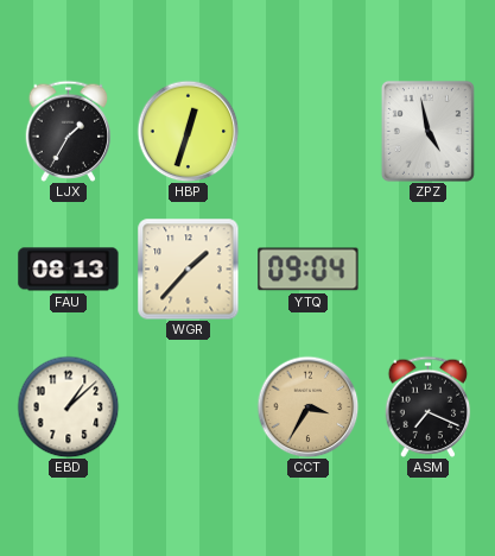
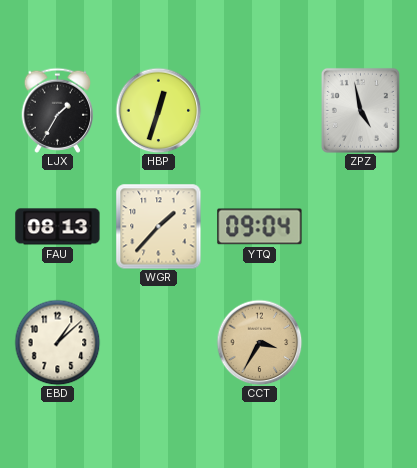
ASM: 7:19 -> none
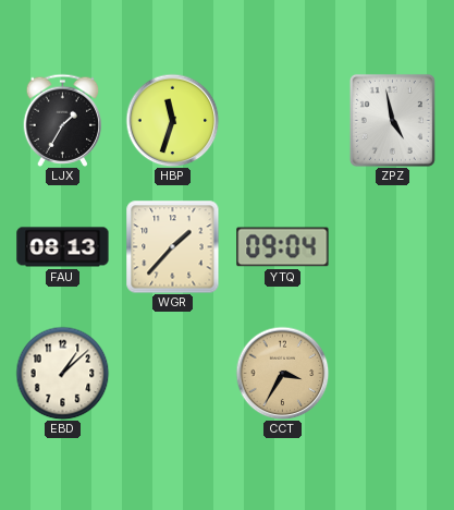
HBP: 12:33 -> 11:33
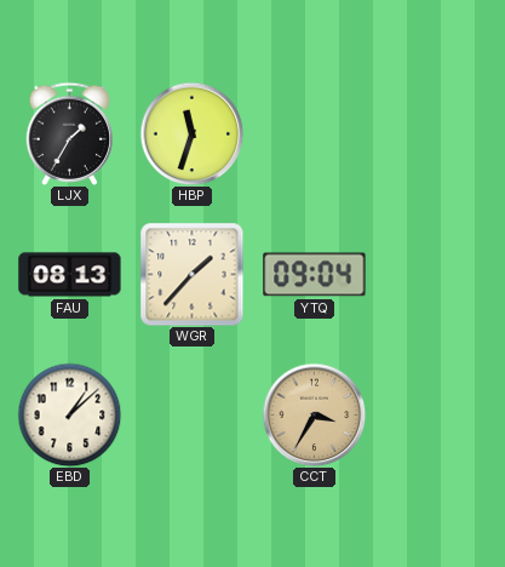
ZPZ: 4:58 -> none
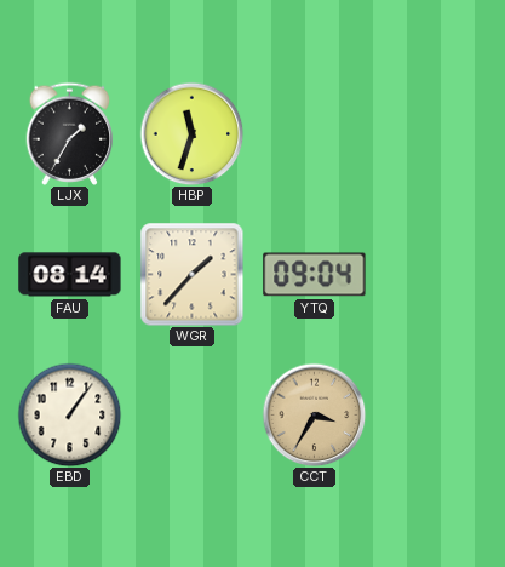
FAU: 08:13 -> 08:14
EBD: 1:08 -> 1:06
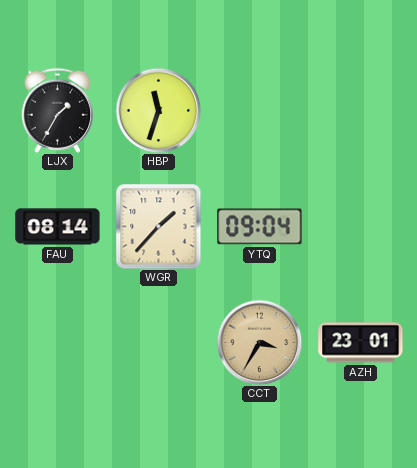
EBD: 1:06 -> none
AZH: none -> 23:01
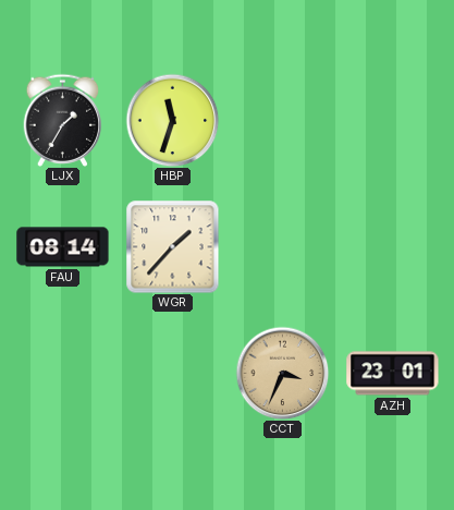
YTQ: 09:04 -> none
CCT: 3:35 -> 3:34
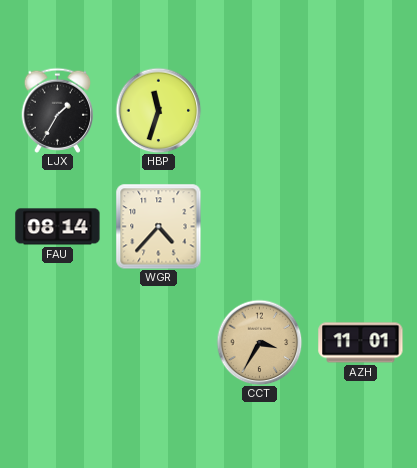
WGR: 1:37 -> 4:37
CCT: 3:34 -> 3:35
AZH: 23:01 -> 11:01
